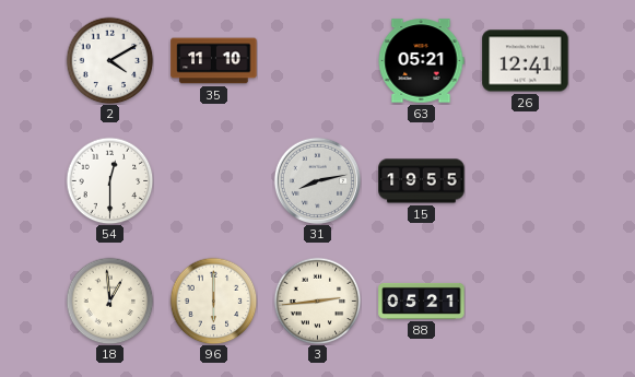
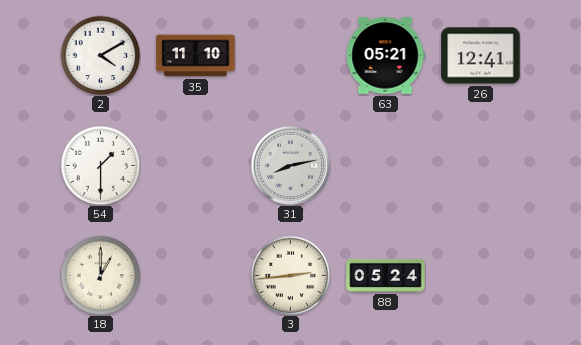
54: 12:30 -> 1:30
15: 19:55 -> none
18: 12:59 -> 1:00
96: 6:00 -> none
88: 05:21 -> 05:24
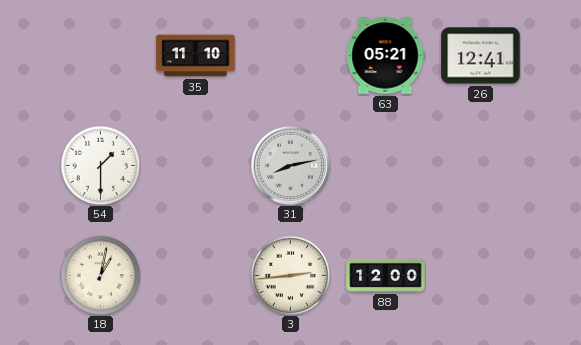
2: 4:10 -> none
18: 1:00 -> 1:02
88: 05:24 -> 12:00
